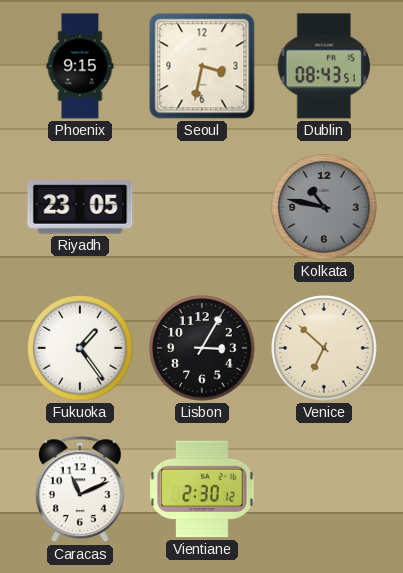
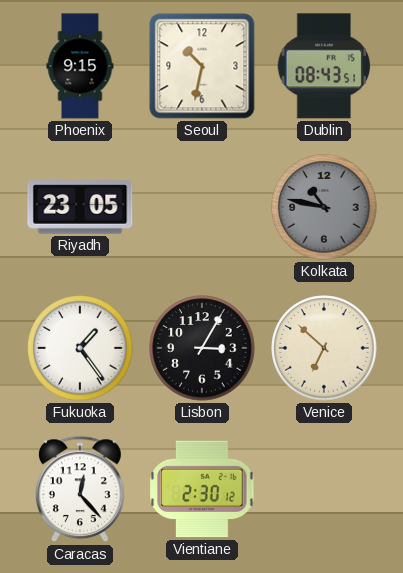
Seoul: 3:32 -> 10:32
Caracas: 11:11 -> 12:23
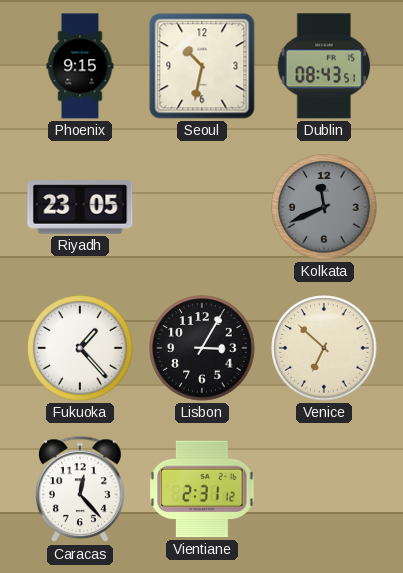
Kolkata: 10:47 -> 11:41
Fukuoka: 1:24 -> 1:23
Vientiane: 2:30 -> 2:31
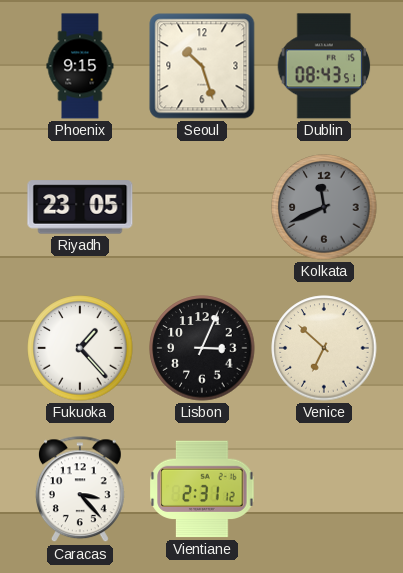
Seoul: 10:32 -> 10:27
Lisbon: 3:05 -> 3:04
Caracas: 12:23 -> 3:23
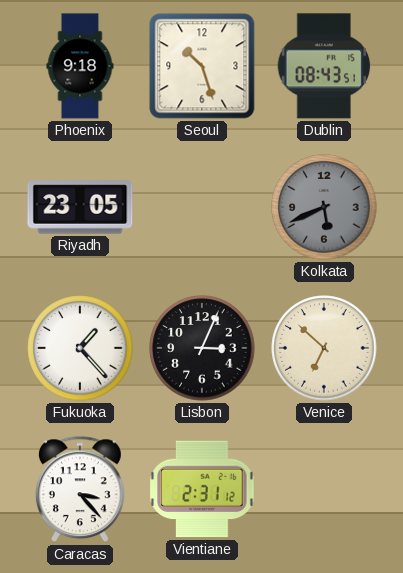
Phoenix: 9:15 -> 9:18
Kolkata: 11:41 -> 5:41
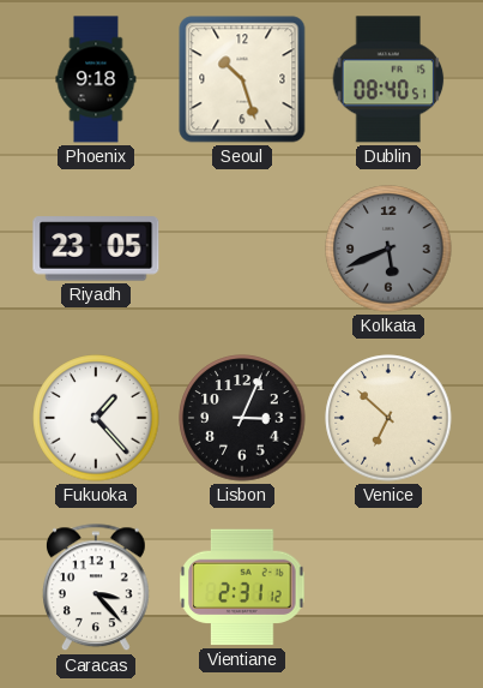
Dublin: 08:43 -> 08:40
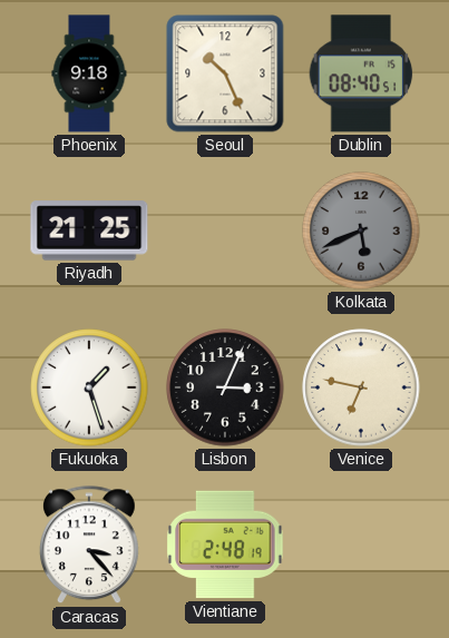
Seoul: 10:27 -> 10:26
Riyadh: 23:05 -> 21:25
Fukuoka: 1:23 -> 1:27
Venice: 6:52 -> 6:47
Vientiane: 2:31 -> 2:48
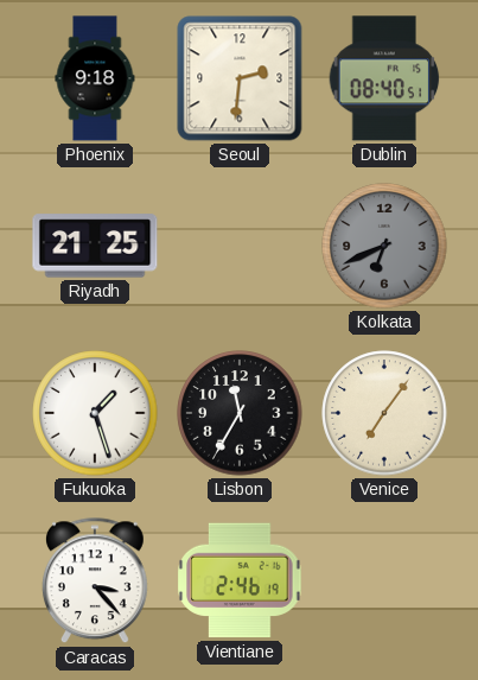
Seoul: 10:26 -> 2:31
Kolkata: 5:41 -> 6:41
Lisbon: 3:04 -> 11:35
Venice: 6:47 -> 7:06
Vientiane: 2:48 -> 2:46
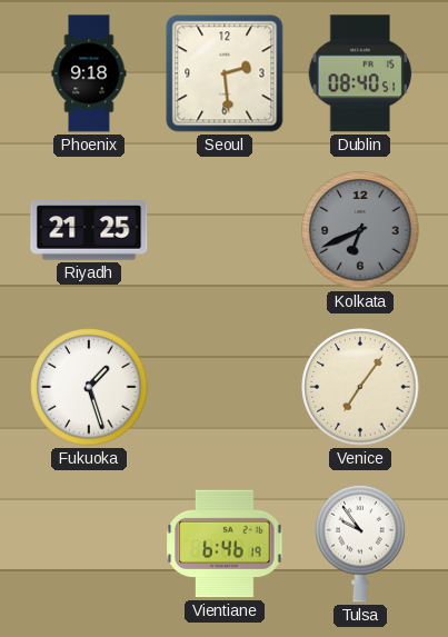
Seoul: 2:31 -> 2:29
Lisbon: 11:35 -> none
Caracas: 3:23 -> none
Vientiane: 2:46 -> 6:46
Tulsa: none -> 9:54
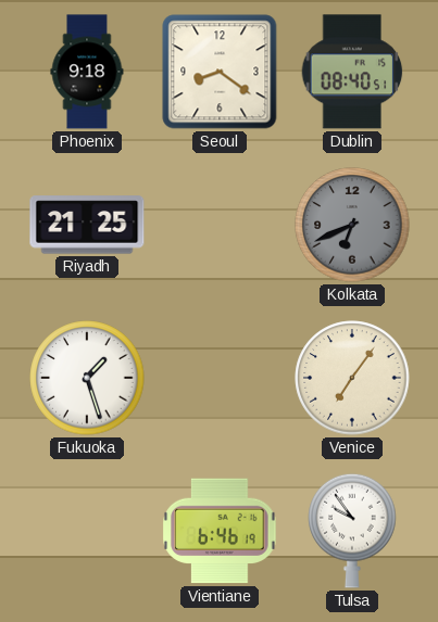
Seoul: 2:29 -> 8:21
